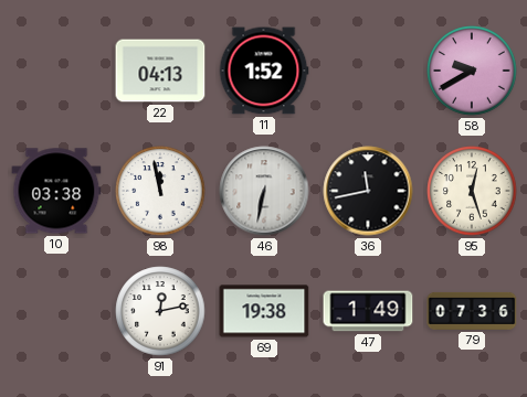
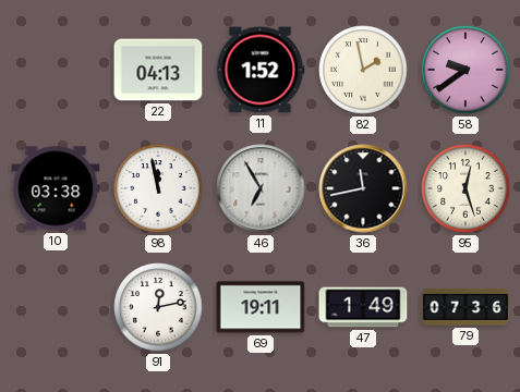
82: none -> 1:58
58: 9:40 -> 9:39
46: 6:32 -> 6:55
69: 19:38 -> 19:11
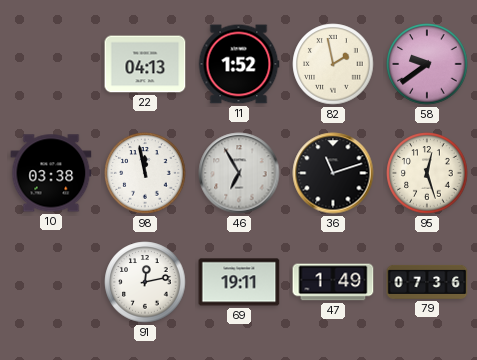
36: 11:43 -> 11:12
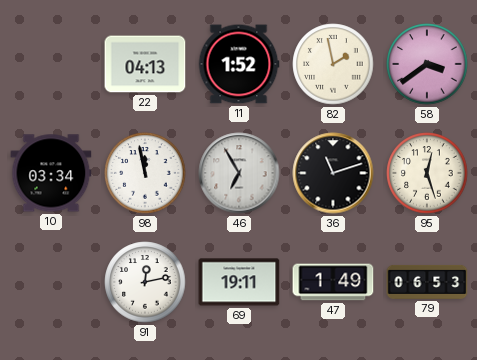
58: 9:39 -> 3:39
10: 03:38 -> 03:34
79: 07:36 -> 06:53
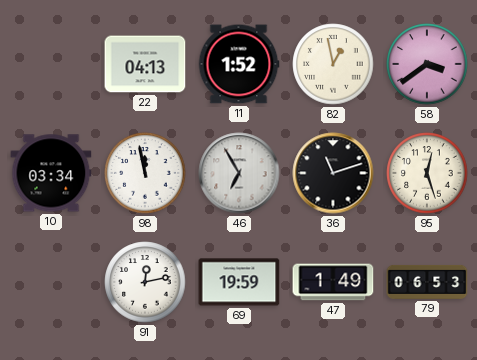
82: 1:58 -> 12:58
69: 19:11 -> 19:59
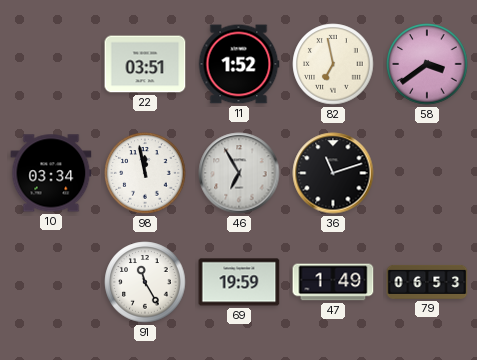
22: 04:13 -> 03:51
82: 12:58 -> 6:58
95: 12:27 -> none
91: 12:13 -> 11:25
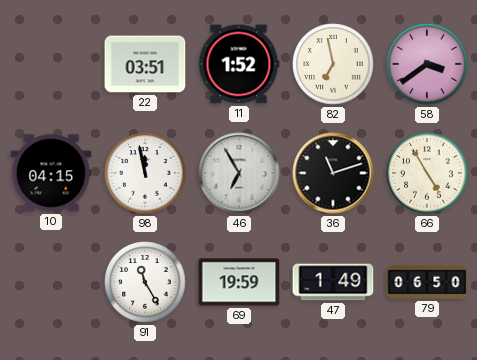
10: 03:34 -> 04:15
66: none -> 4:55
79: 06:53 -> 06:50
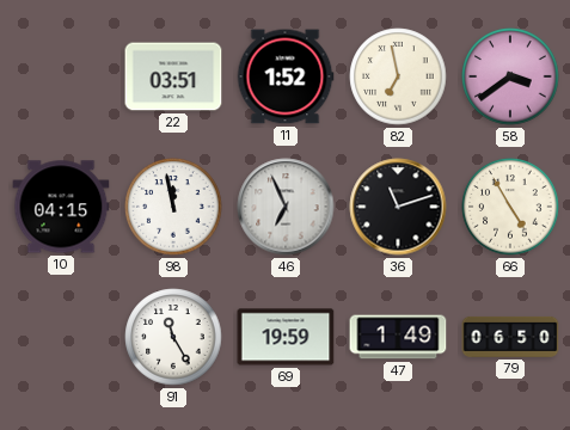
46: 6:55 -> 6:56
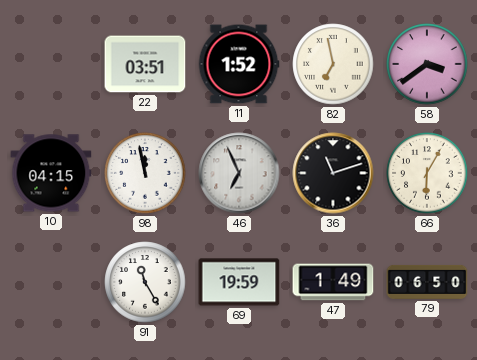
66: 4:55 -> 6:05
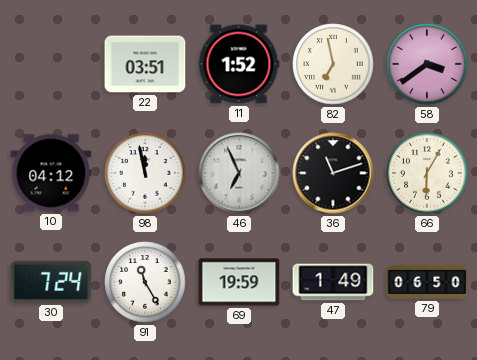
10: 04:15 -> 04:12
30: none -> 7:24
